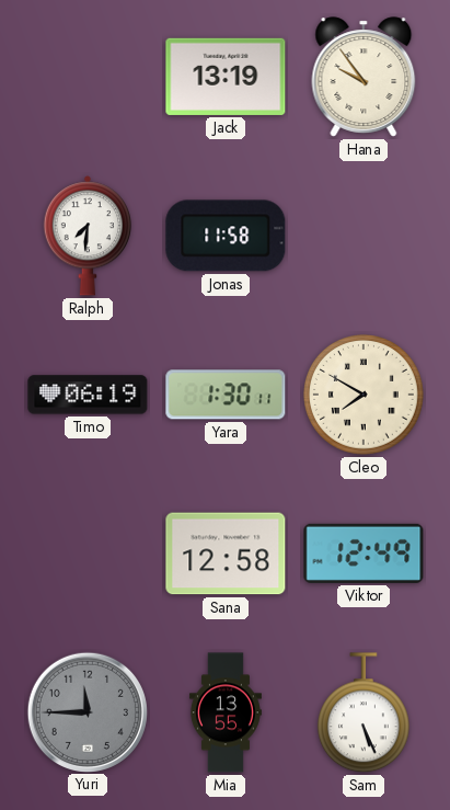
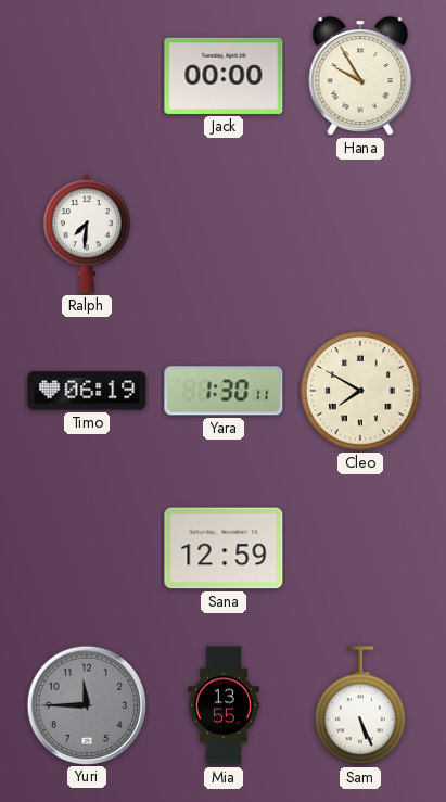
Jack: 13:19 -> 00:00
Hana: 9:54 -> 9:55
Jonas: 11:58 -> none
Sana: 12:58 -> 12:59
Viktor: 12:49 -> none
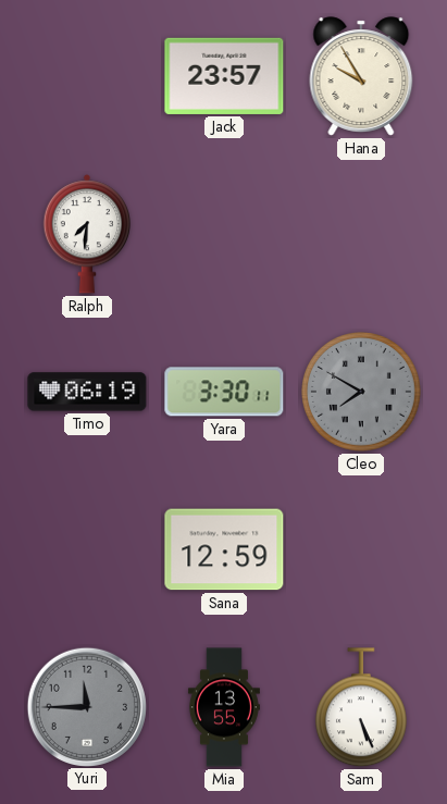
Jack: 00:00 -> 23:57
Yara: 1:30 -> 3:30
Cleo dial: cream -> grey
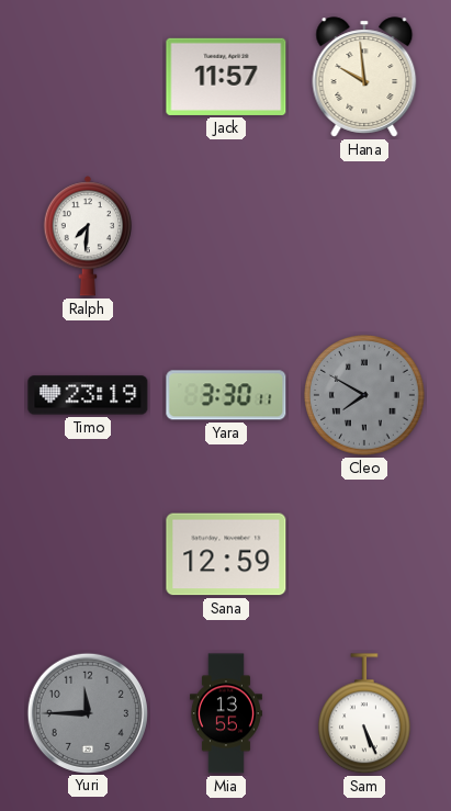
Jack: 23:57 -> 11:57
Hana: 9:55 -> 9:59
Timo: 06:19 -> 23:19
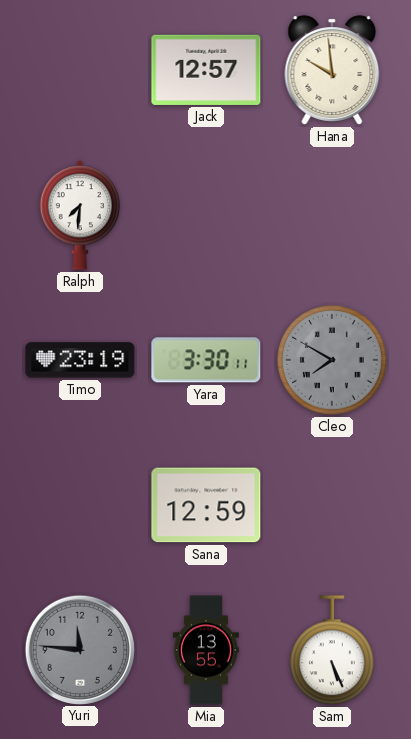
Jack: 11:57 -> 12:57
Yuri: 11:45 -> 11:46
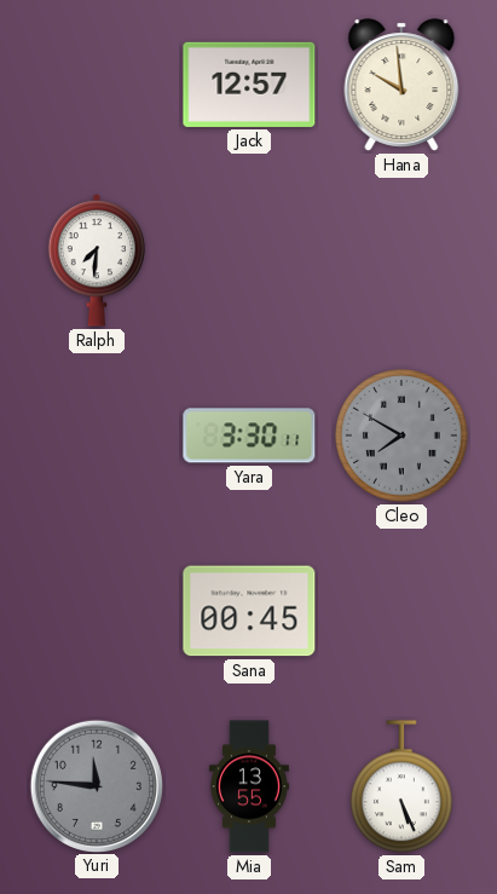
Timo: 23:19 -> none
Sana: 12:59 -> 00:45
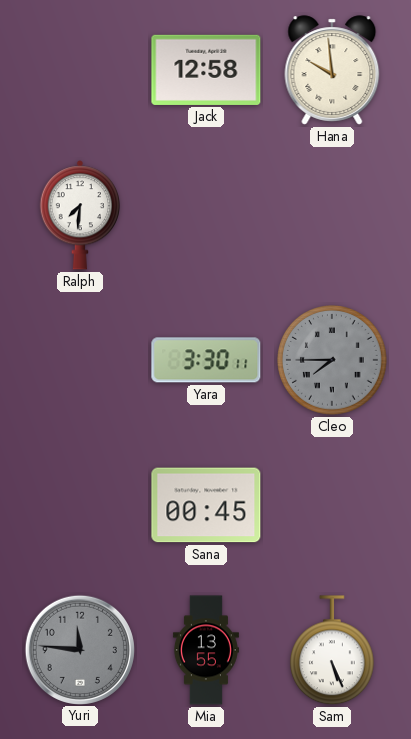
Jack: 12:57 -> 12:58
Cleo: 7:50 -> 7:45
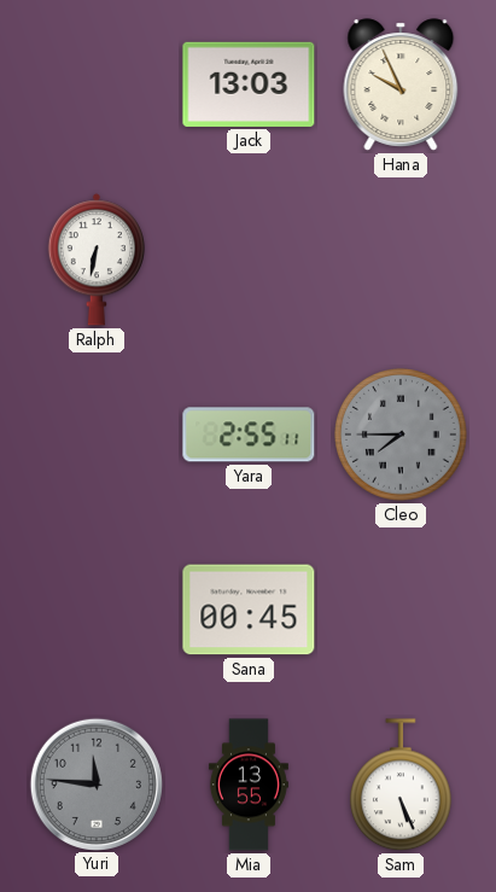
Jack: 12:58 -> 13:03
Hana: 9:59 -> 9:56
Ralph: 7:31 -> 6:32
Yara: 3:30 -> 2:55
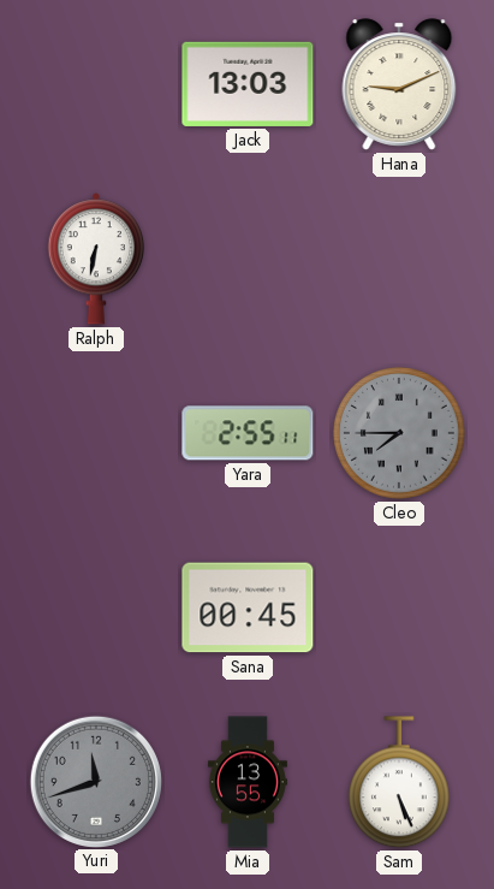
Hana: 9:56 -> 9:11
Yuri: 11:46 -> 11:42
